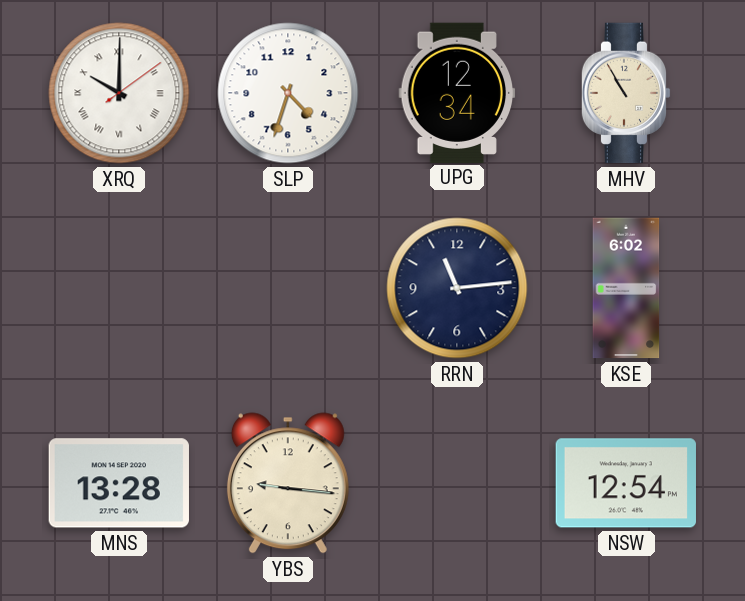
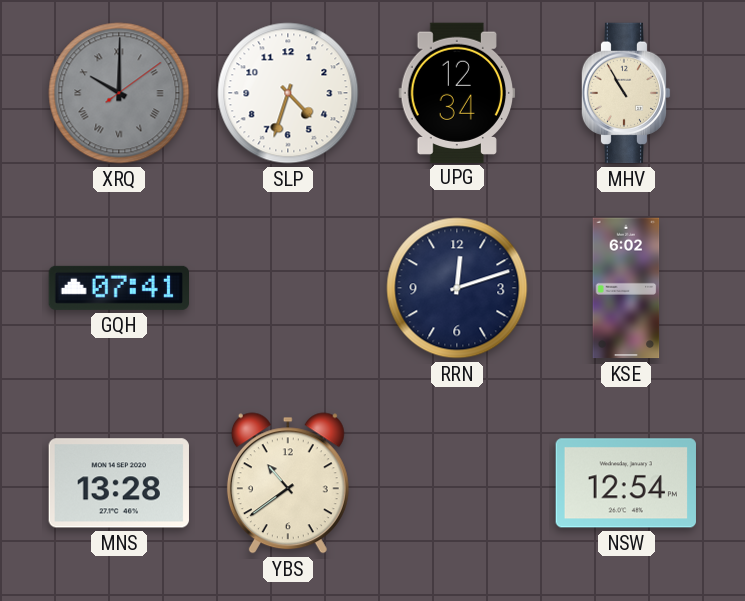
XRQ dial: white -> grey
GQH: none -> 07:41
RRN: 11:14 -> 12:12
YBS: 9:16 -> 10:39
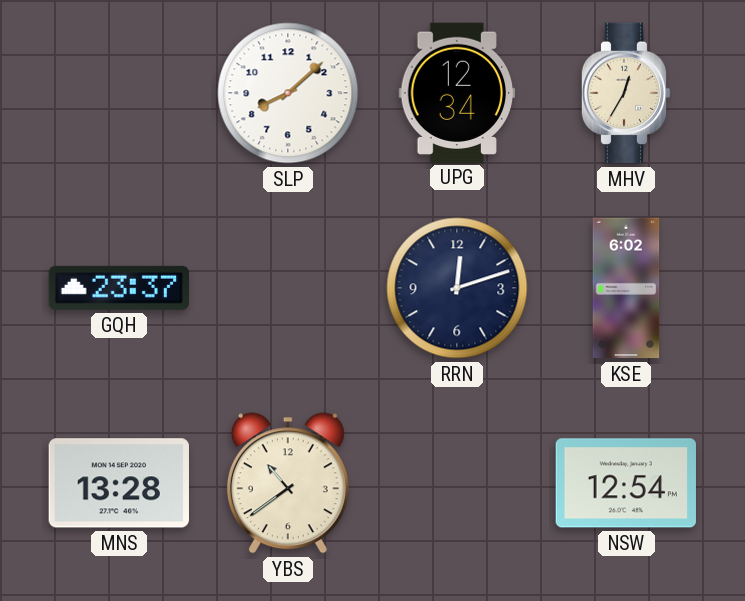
XRQ: 10:00 -> none
SLP: 4:33 -> 8:08
MHV: 10:55 -> 12:35
GQH: 07:41 -> 23:37
